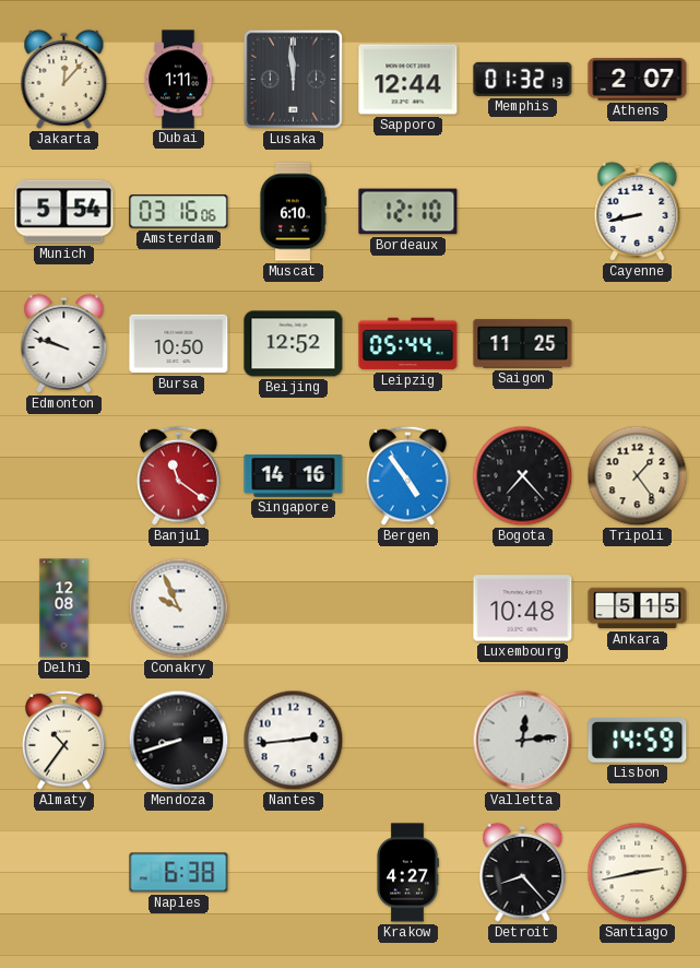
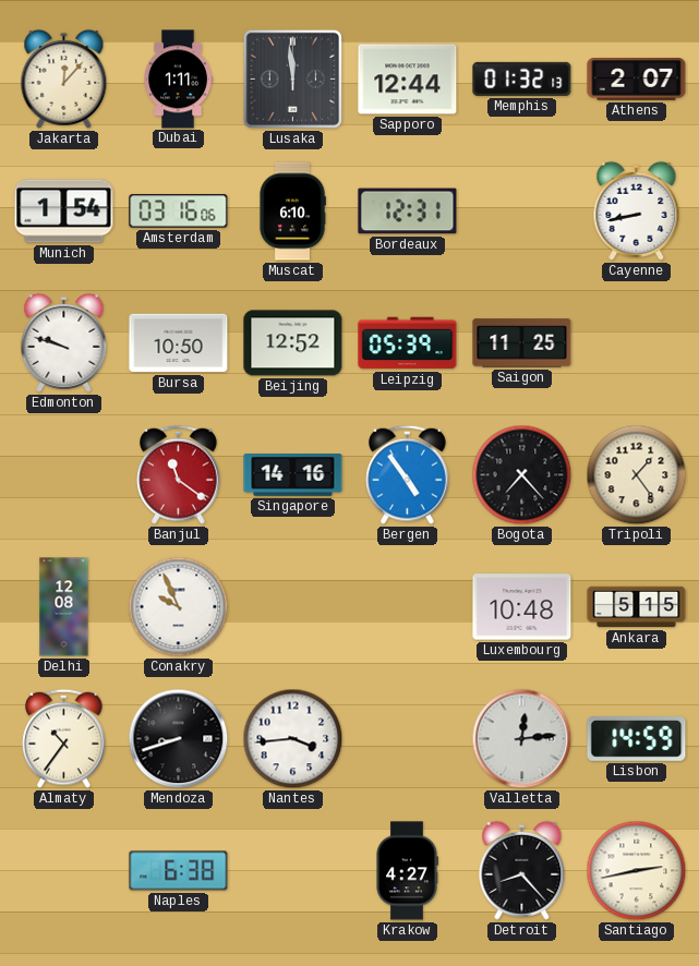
Munich: 5:54 -> 1:54
Bordeaux: 12:10 -> 12:31
Leipzig: 05:44 -> 05:39
Nantes: 2:44 -> 3:44
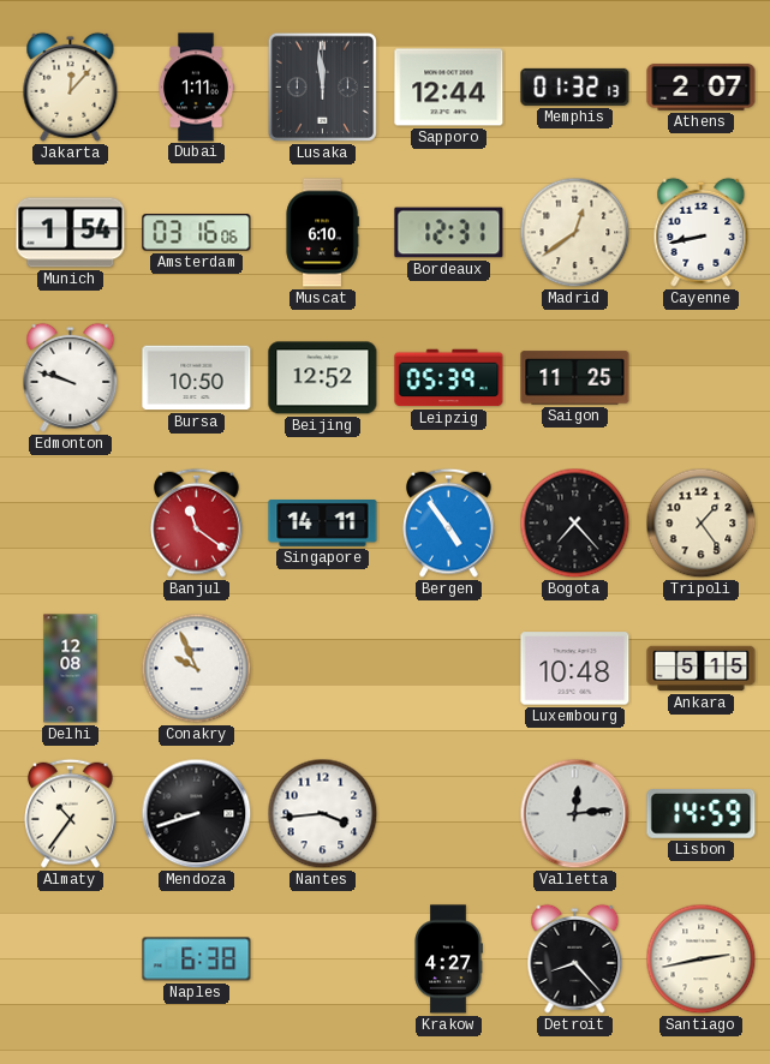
Madrid: none -> 12:39
Singapore: 14:16 -> 14:11
